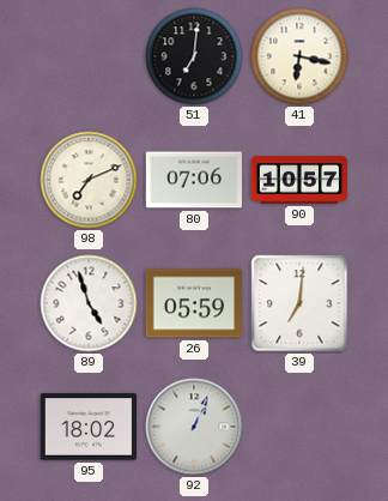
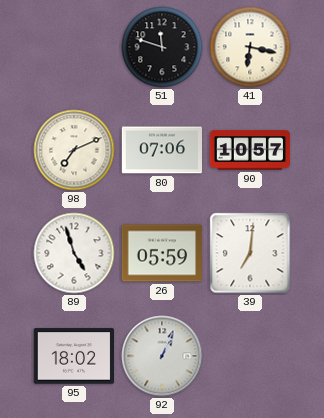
51: 7:01 -> 11:48
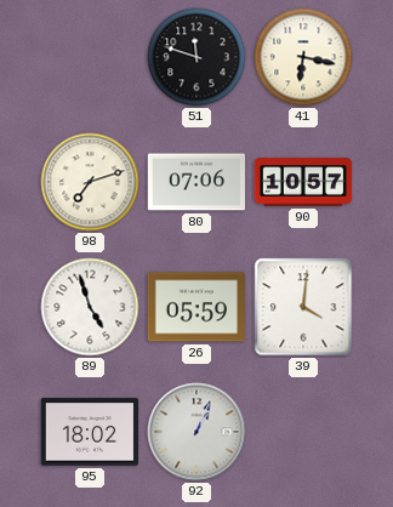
98: 7:11 -> 7:12
39: 7:01 -> 4:01
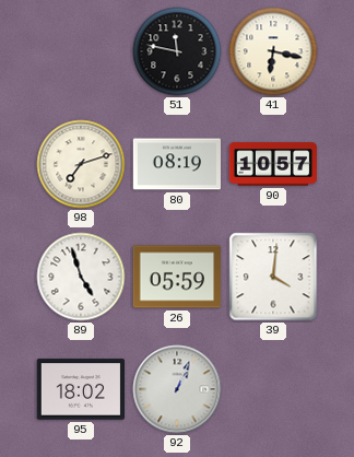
51: 11:48 -> 11:47
80: 07:06 -> 08:19
